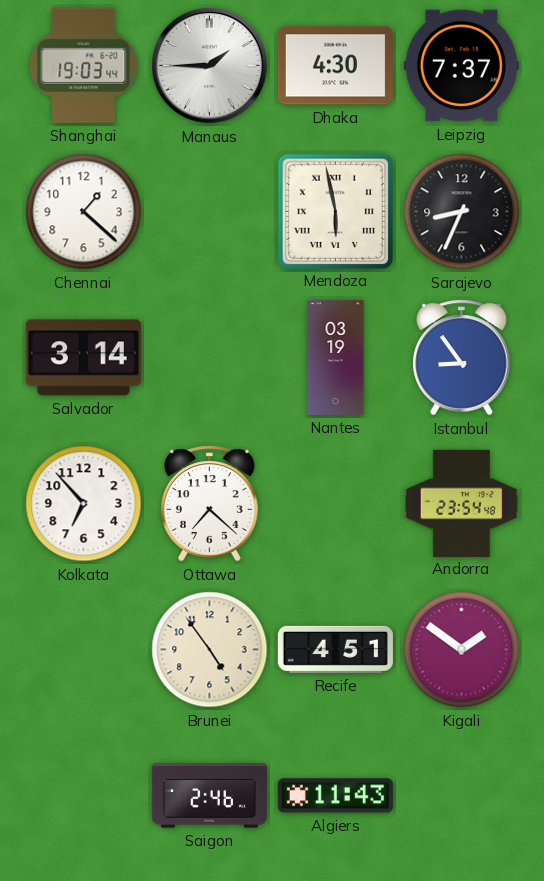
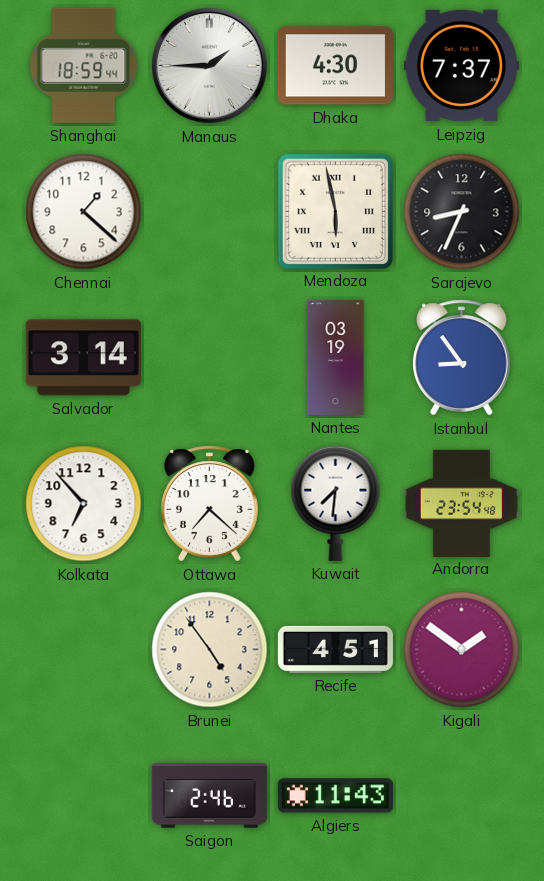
Shanghai: 19:03 -> 18:59
Kuwait: none -> 7:31
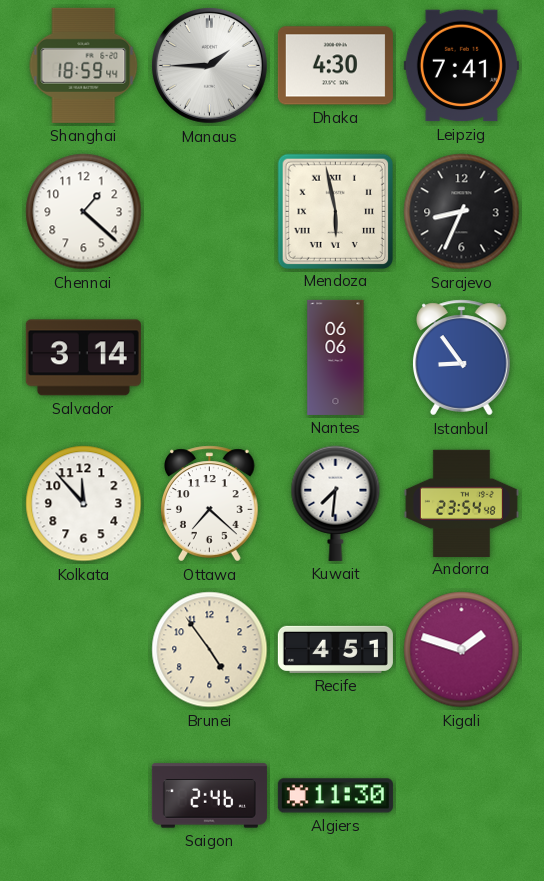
Leipzig: 7:37 -> 7:41
Nantes: 03:19 -> 06:06
Kolkata: 6:53 -> 11:53
Kigali: 1:51 -> 1:48
Algiers: 11:43 -> 11:30
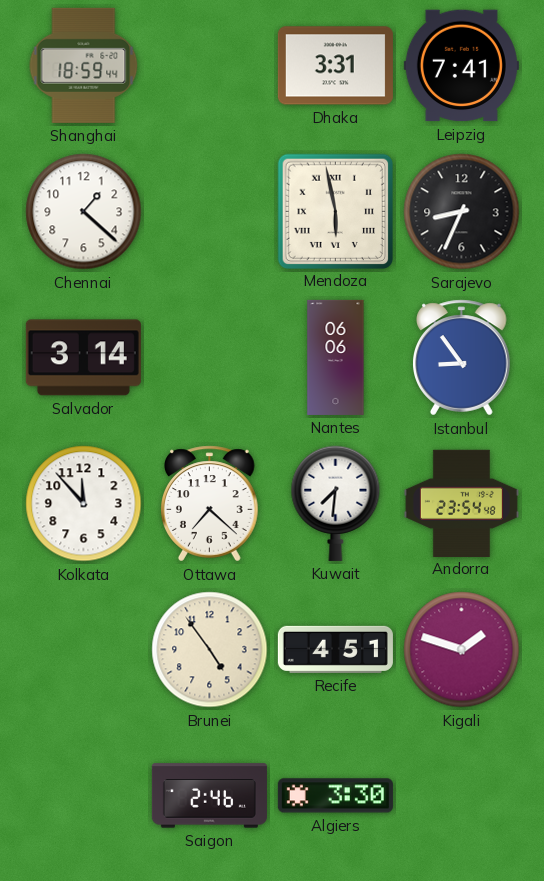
Manaus: 1:45 -> none
Dhaka: 4:30 -> 3:31
Algiers: 11:30 -> 3:30
